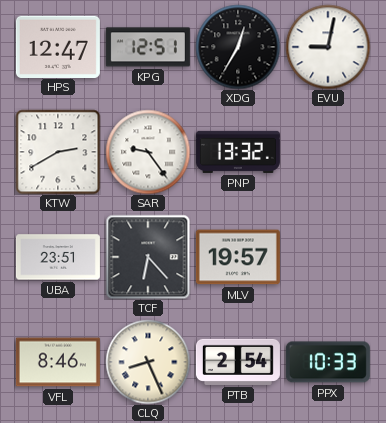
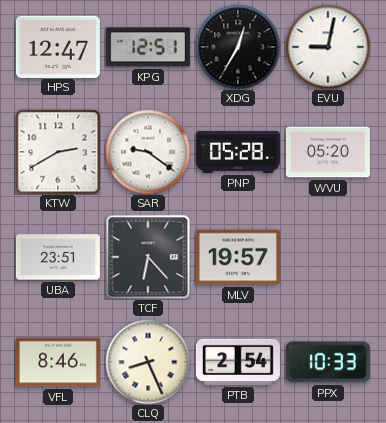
SAR: 9:24 -> 9:21
PNP: 13:32 -> 05:28
WVU: none -> 05:20
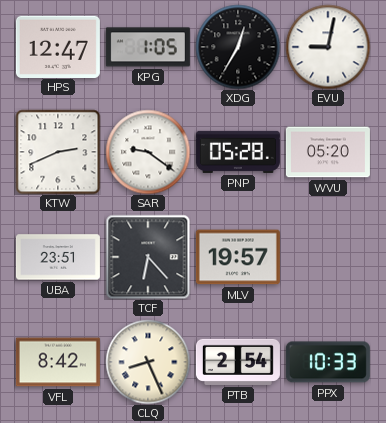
KPG: 12:51 -> 1:05
KTW: 2:40 -> 2:41
VFL: 8:46 -> 8:42
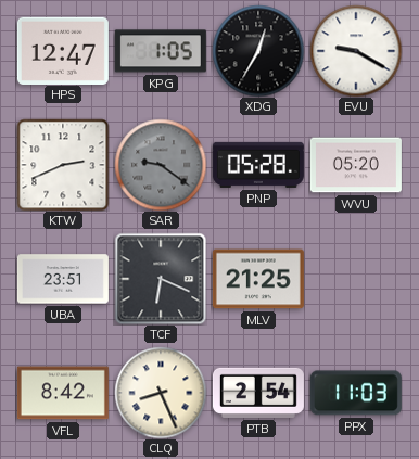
EVU: 9:02 -> 9:20
SAR dial: white -> grey
TCF: 6:23 -> 6:19
MLV: 19:57 -> 21:25
PPX: 10:33 -> 11:03
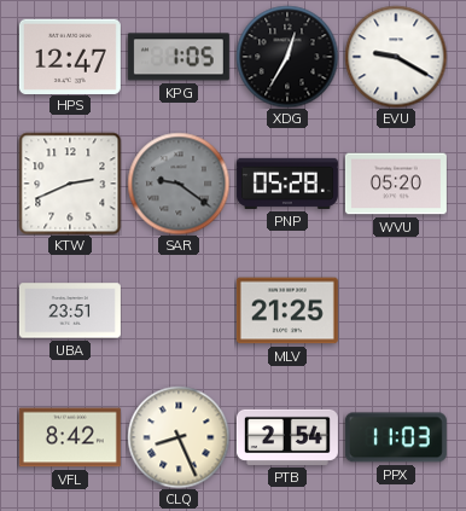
TCF: 6:19 -> none
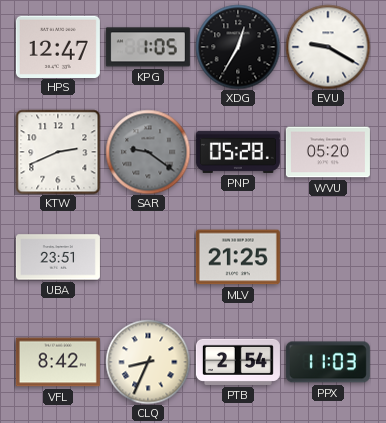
CLQ: 8:26 -> 8:34
